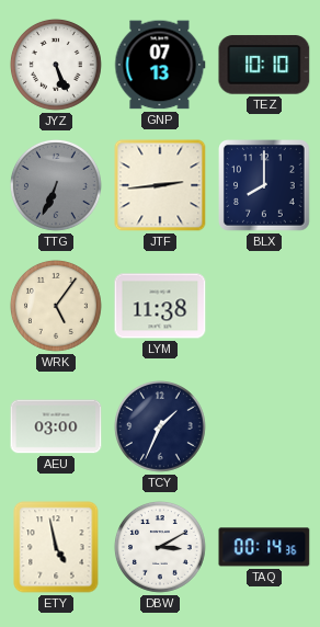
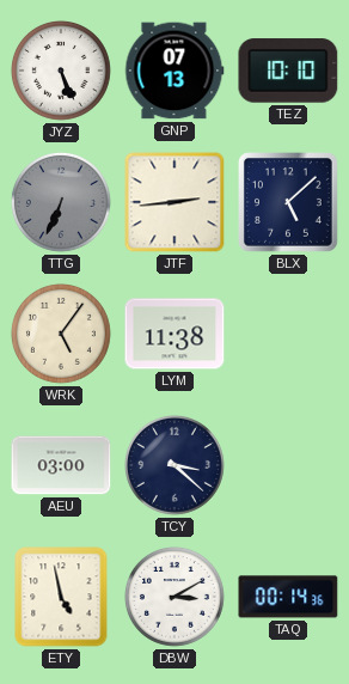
BLX: 8:00 -> 5:08
TCY: 1:34 -> 3:22
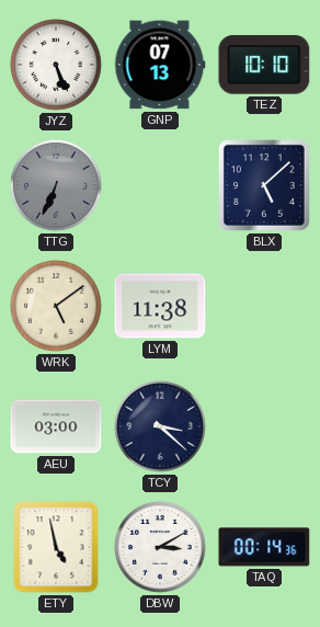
JTF: 2:44 -> none
WRK: 5:06 -> 5:09
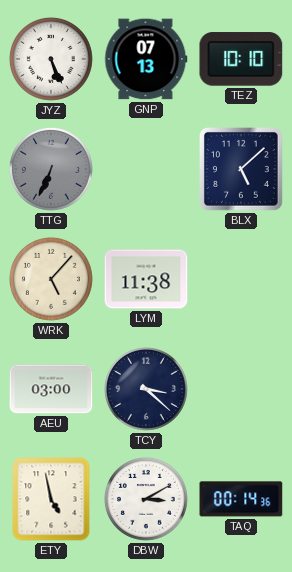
WRK: 5:09 -> 5:07
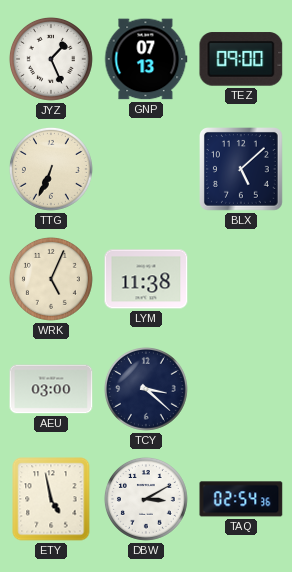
JYZ: 5:26 -> 1:26
TEZ: 10:10 -> 09:00
TTG dial: grey -> cream
WRK: 5:07 -> 5:04
TAQ: 00:14 -> 02:54
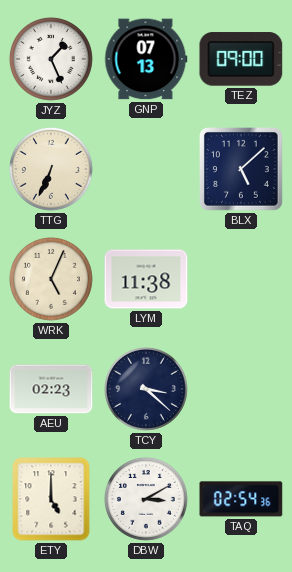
AEU: 03:00 -> 02:23
ETY: 4:58 -> 5:00
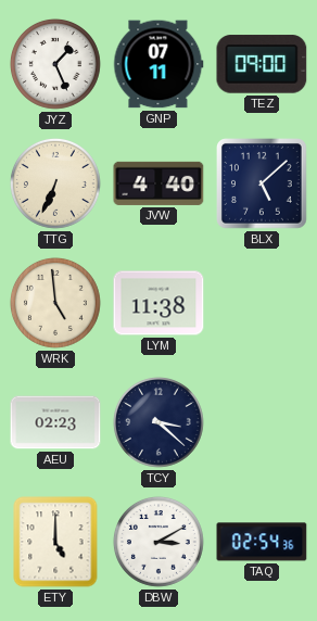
GNP: 07:13 -> 07:11
JVW: none -> 4:40
WRK: 5:04 -> 4:59
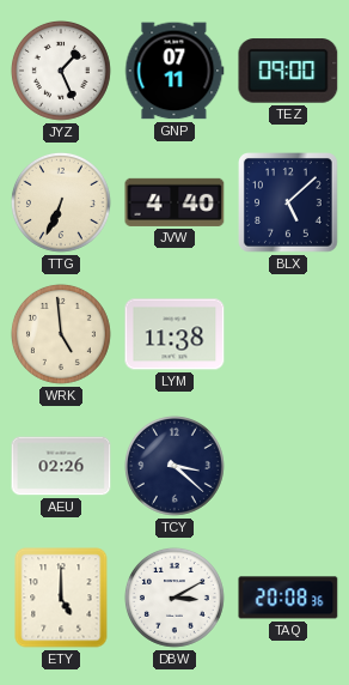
AEU: 02:23 -> 02:26
TAQ: 02:54 -> 20:08
